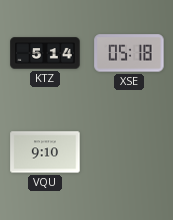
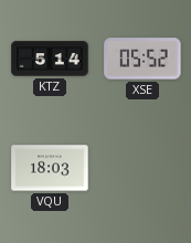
XSE: 05:18 -> 05:52
VQU: 9:10 -> 18:03
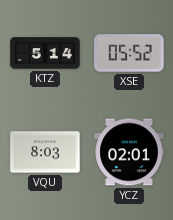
VQU: 18:03 -> 8:03
YCZ: none -> 02:01
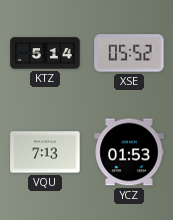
VQU: 8:03 -> 7:13
YCZ: 02:01 -> 01:53
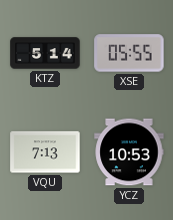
XSE: 05:52 -> 05:55
YCZ: 01:53 -> 10:53
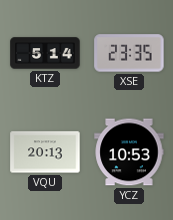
XSE: 05:55 -> 23:35
VQU: 7:13 -> 20:13
